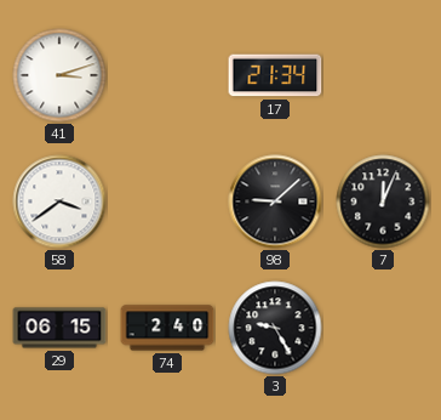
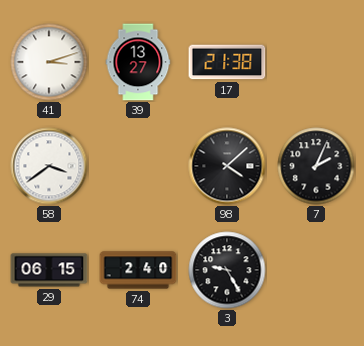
39: none -> 13:27
17: 21:34 -> 21:38
98: 9:08 -> 4:08
7: 12:04 -> 2:04
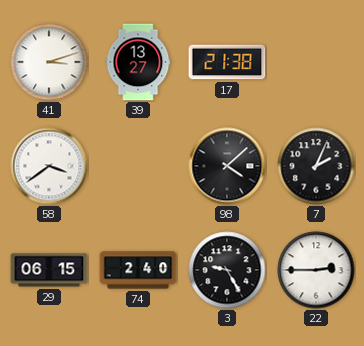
22: none -> 2:45
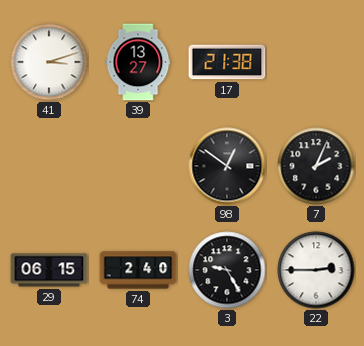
58: 3:39 -> none
98: 4:08 -> 12:51
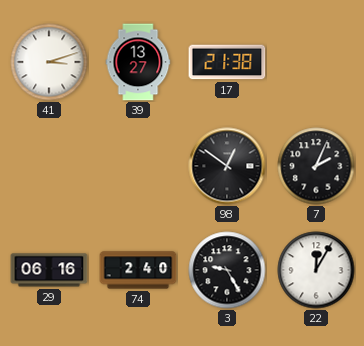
29: 06:15 -> 06:16
22: 2:45 -> 12:05
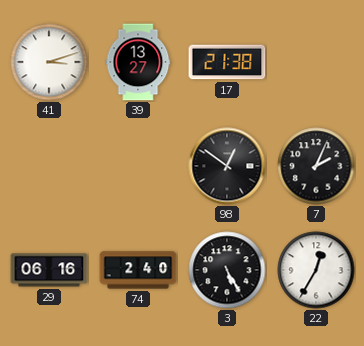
3: 9:25 -> 5:25
22: 12:05 -> 12:35
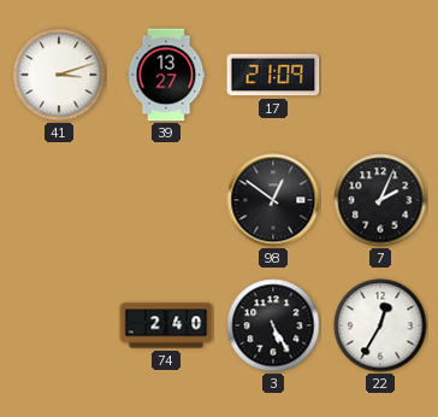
17: 21:38 -> 21:09
29: 06:16 -> none
